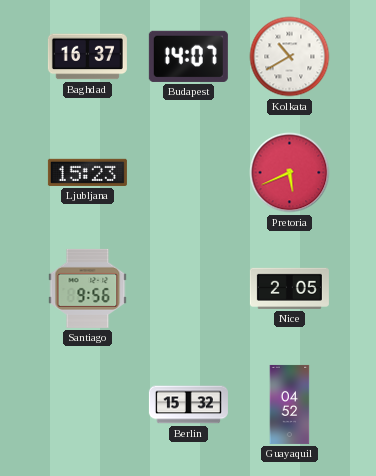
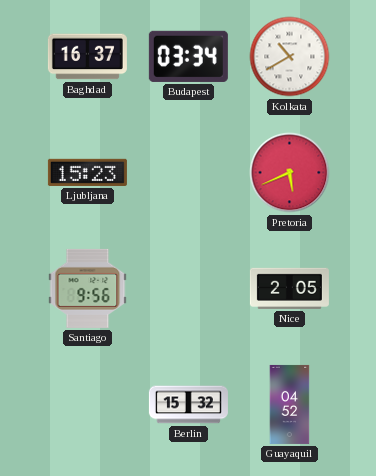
Budapest: 14:07 -> 03:34
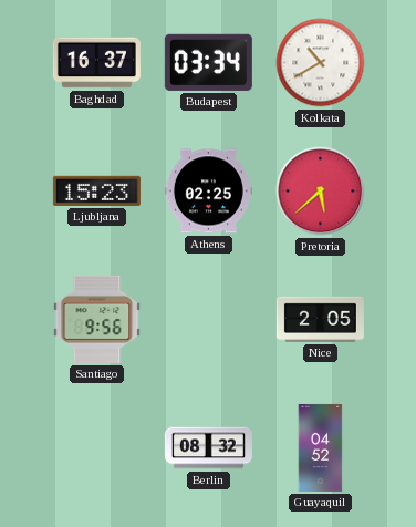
Athens: none -> 02:25
Pretoria: 5:41 -> 5:38
Berlin: 15:32 -> 08:32
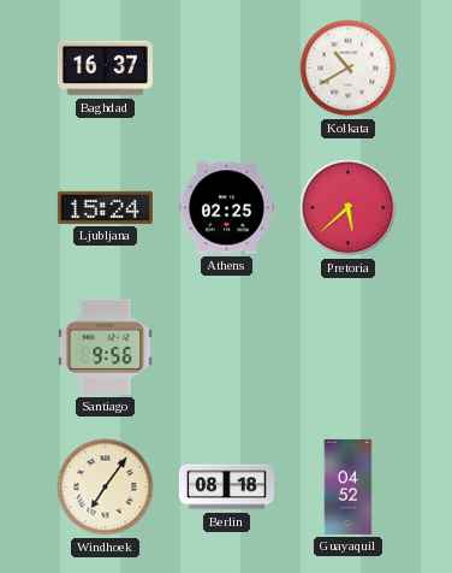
Budapest: 03:34 -> none
Ljubljana: 15:23 -> 15:24
Nice: 2:05 -> none
Windhoek: none -> 7:06
Berlin: 08:32 -> 08:18
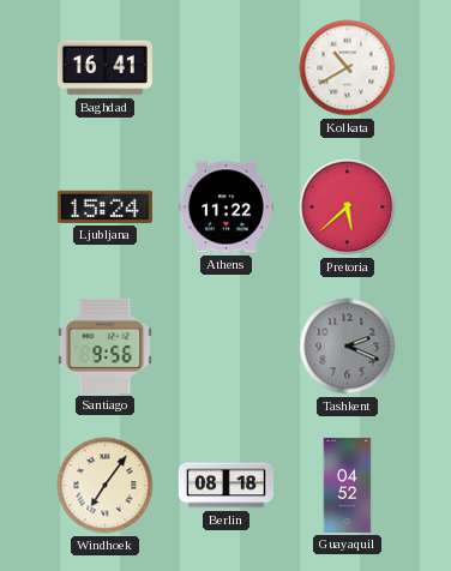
Baghdad: 16:37 -> 16:41
Athens: 02:25 -> 11:22
Tashkent: none -> 2:19
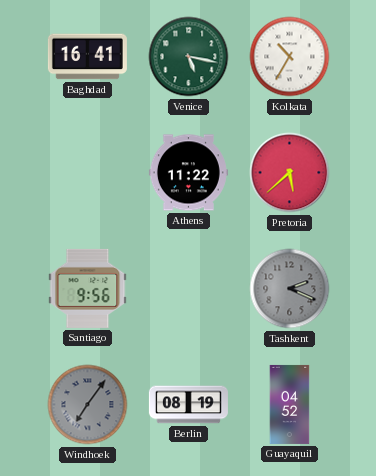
Venice: none -> 5:17
Kolkata: 10:40 -> 10:35
Ljubljana: 15:24 -> none
Windhoek dial: cream -> grey
Berlin: 08:18 -> 08:19
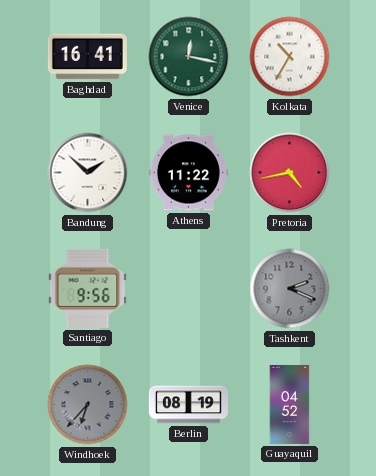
Venice: 5:17 -> 12:17
Bandung: none -> 1:52
Pretoria: 5:38 -> 4:43
Windhoek: 7:06 -> 6:37
